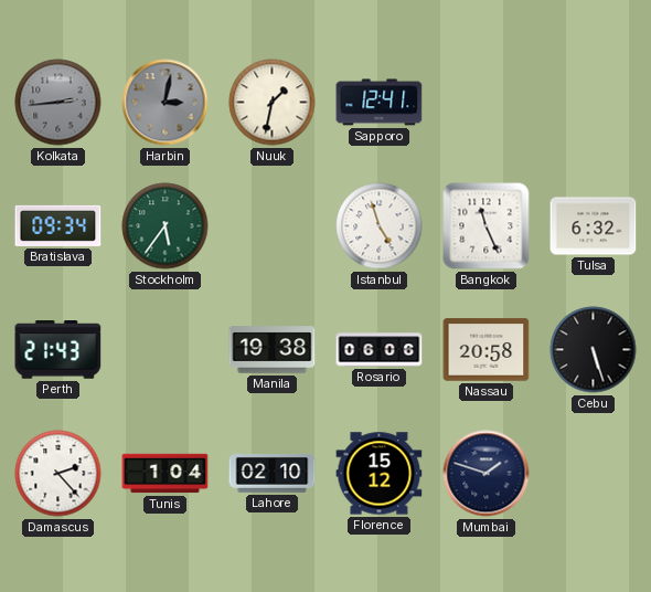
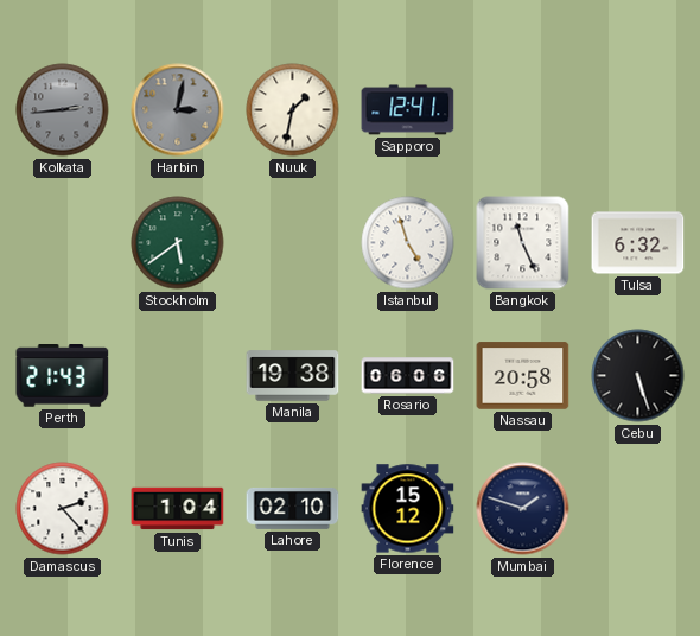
Bratislava: 09:34 -> none
Stockholm: 5:36 -> 5:39
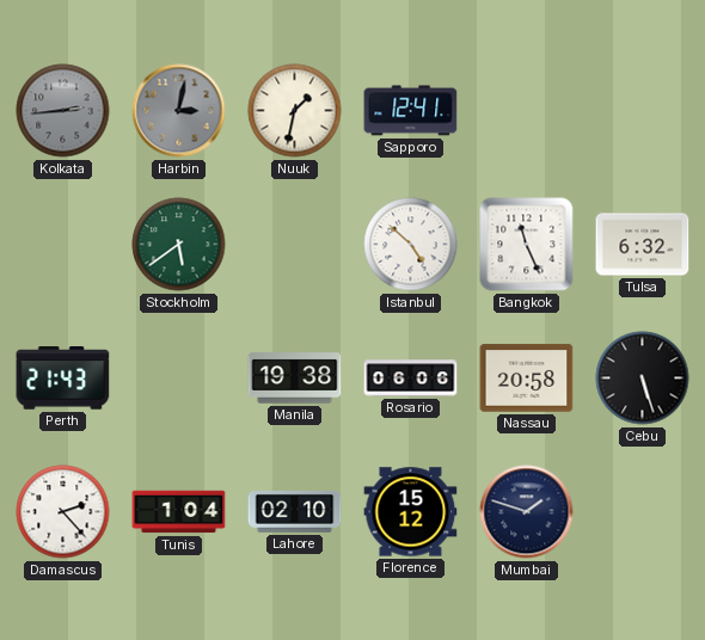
Istanbul: 4:57 -> 4:52
